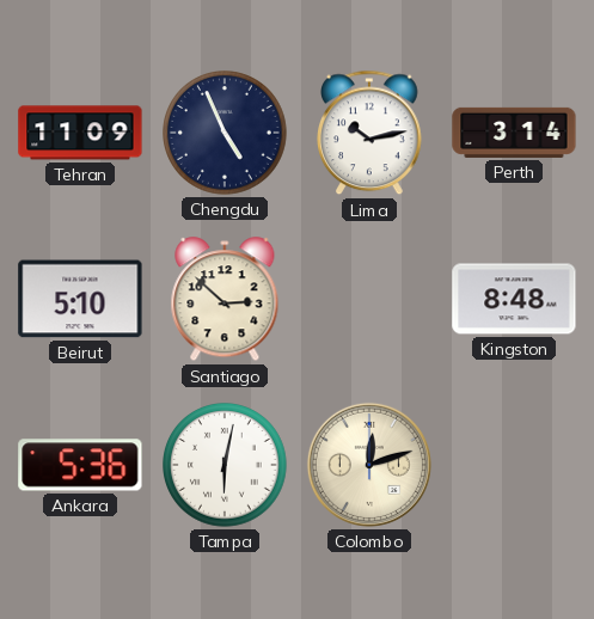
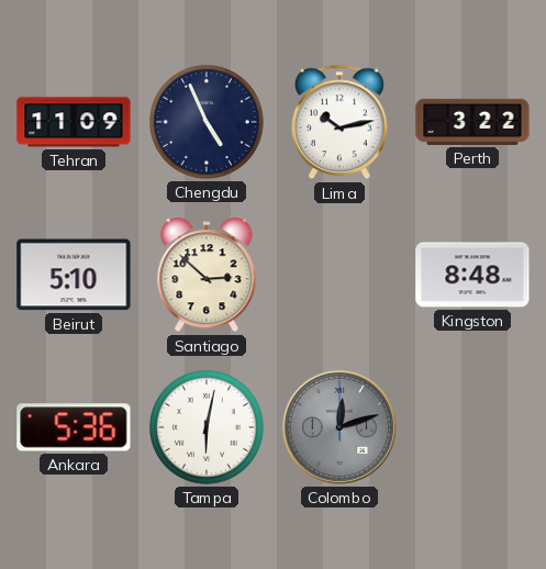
Perth: 3:14 -> 3:22
Colombo dial: cream -> grey
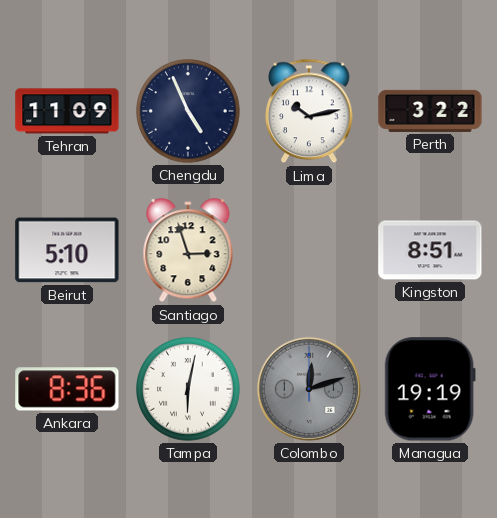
Santiago: 2:52 -> 2:57
Kingston: 8:48 -> 8:51
Ankara: 5:36 -> 8:36
Managua: none -> 19:19
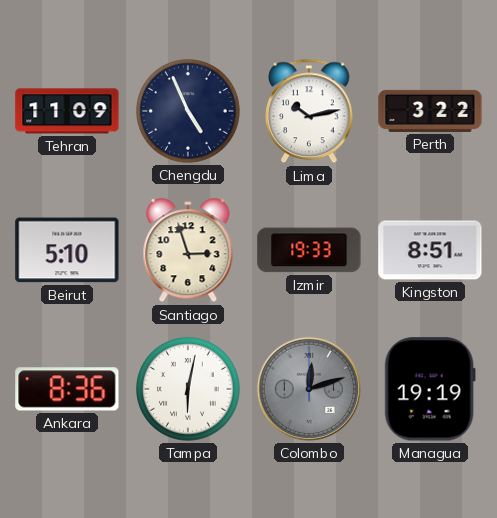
Izmir: none -> 19:33
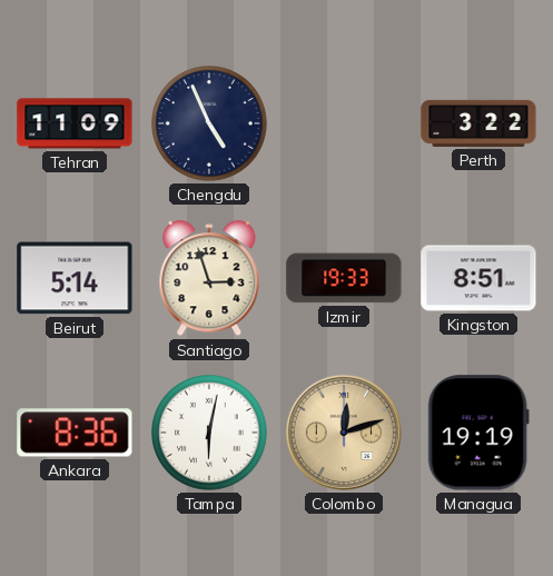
Lima: 10:13 -> none
Beirut: 5:10 -> 5:14
Colombo dial: grey -> champagne
